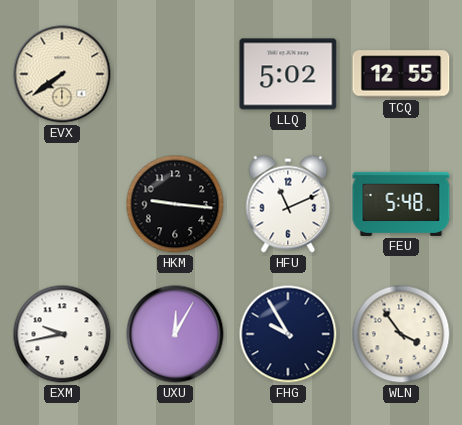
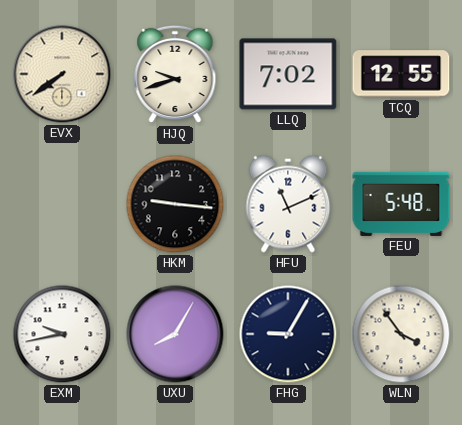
HJQ: none -> 9:42
LLQ: 5:02 -> 7:02
UXU: 12:05 -> 8:05
FHG: 9:55 -> 9:05
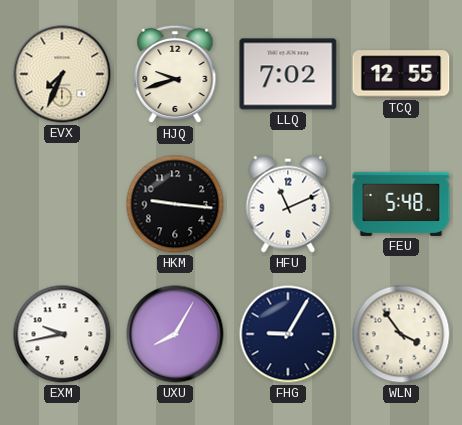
EVX: 7:39 -> 7:34
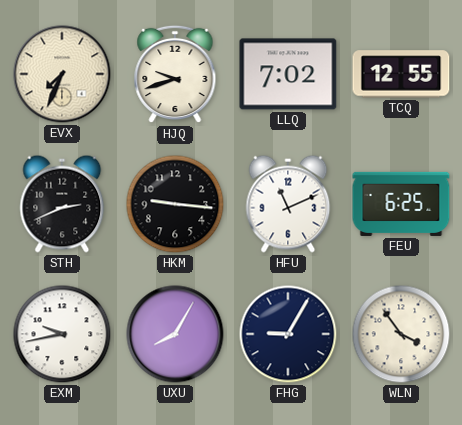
STH: none -> 2:41
FEU: 5:48 -> 6:25
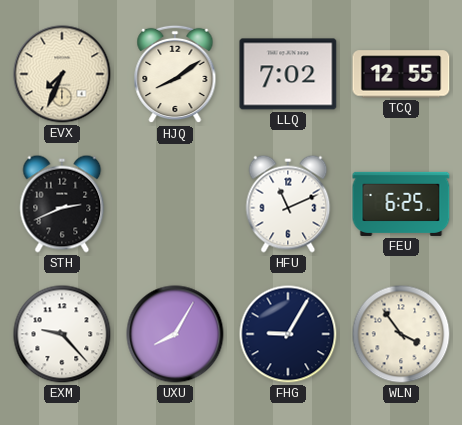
HJQ: 9:42 -> 8:09
HKM: 9:16 -> none
EXM: 9:43 -> 9:23
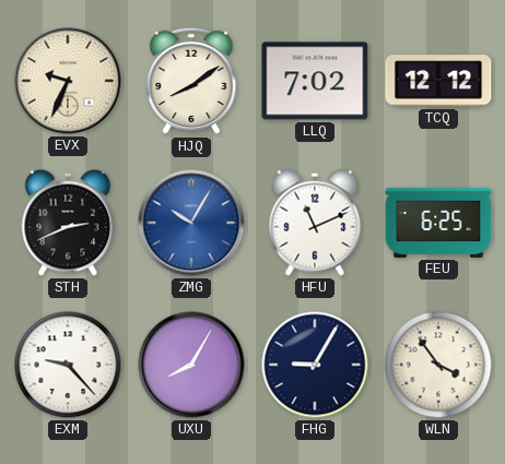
EVX: 7:34 -> 9:34
TCQ: 12:55 -> 12:12
ZMG: none -> 10:05
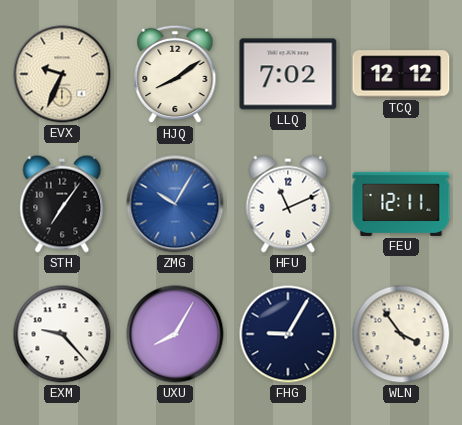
STH: 2:41 -> 7:06
FEU: 6:25 -> 12:11
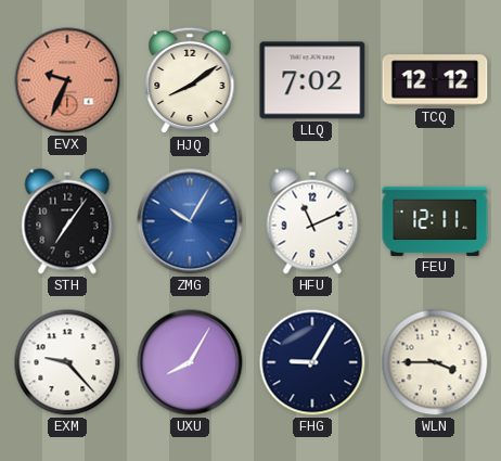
EVX dial: cream -> salmon
WLN: 3:54 -> 3:45
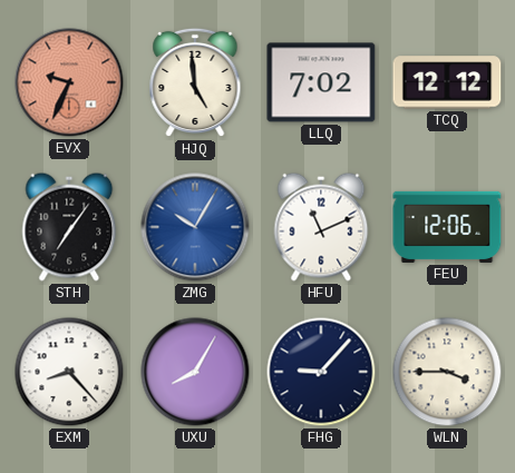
HJQ: 8:09 -> 4:59
FEU: 12:11 -> 12:06
EXM: 9:23 -> 8:23
FHG: 9:05 -> 9:07
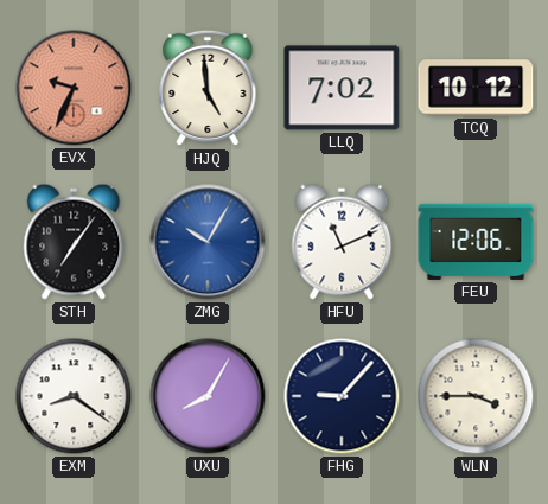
TCQ: 12:12 -> 10:12
EXM: 8:23 -> 8:21
